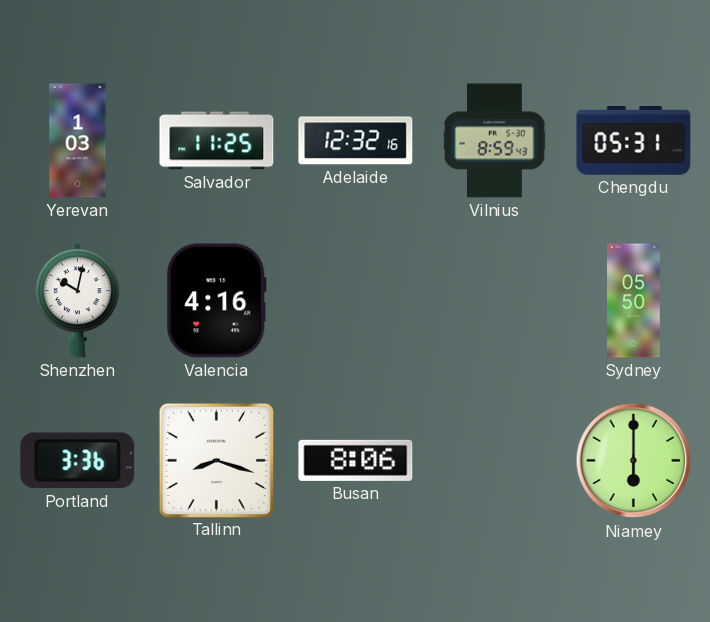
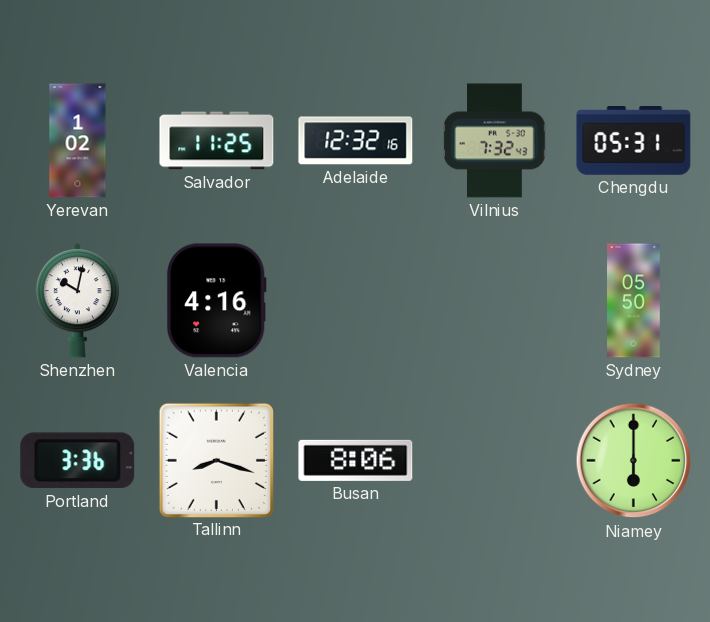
Yerevan: 1:03 -> 1:02
Vilnius: 8:59 -> 7:32
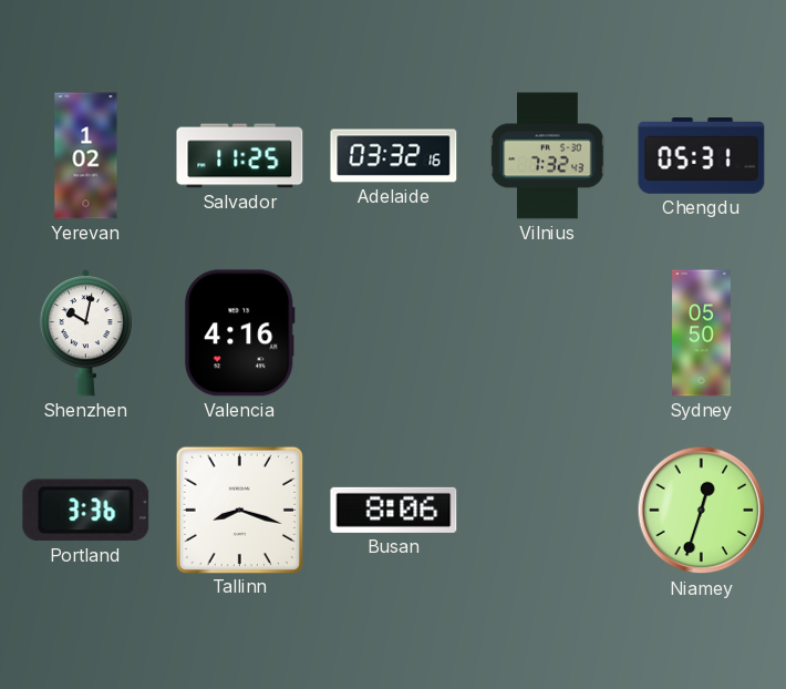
Adelaide: 12:32 -> 03:32
Niamey: 6:00 -> 12:33
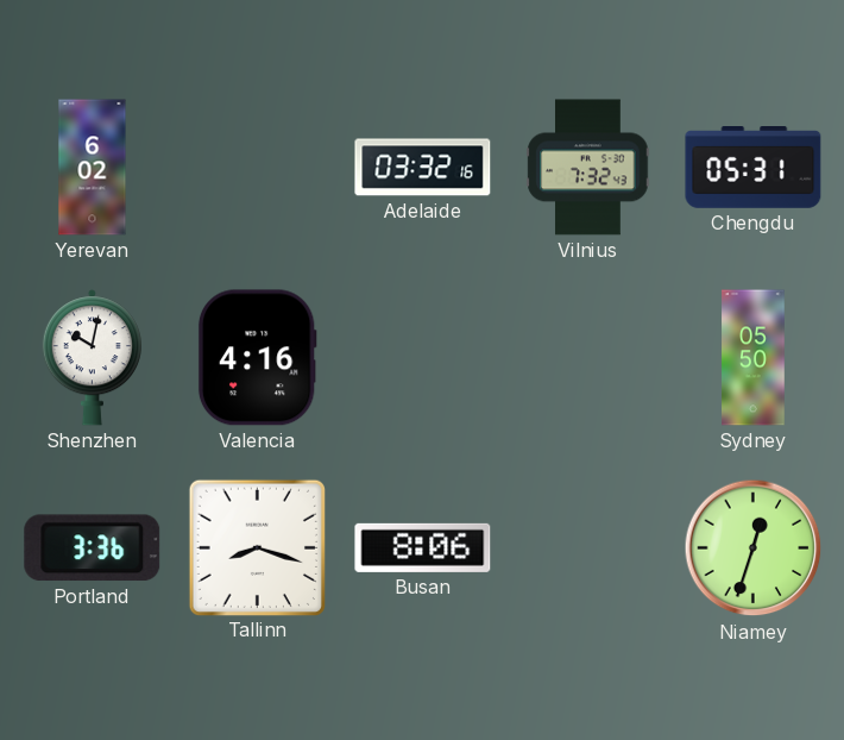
Yerevan: 1:02 -> 6:02
Salvador: 11:25 -> none
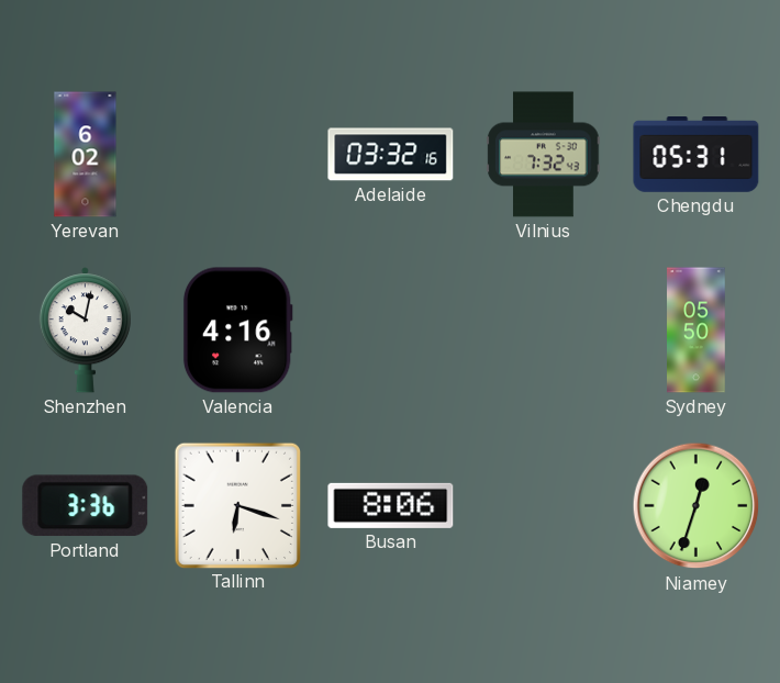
Tallinn: 8:18 -> 6:18
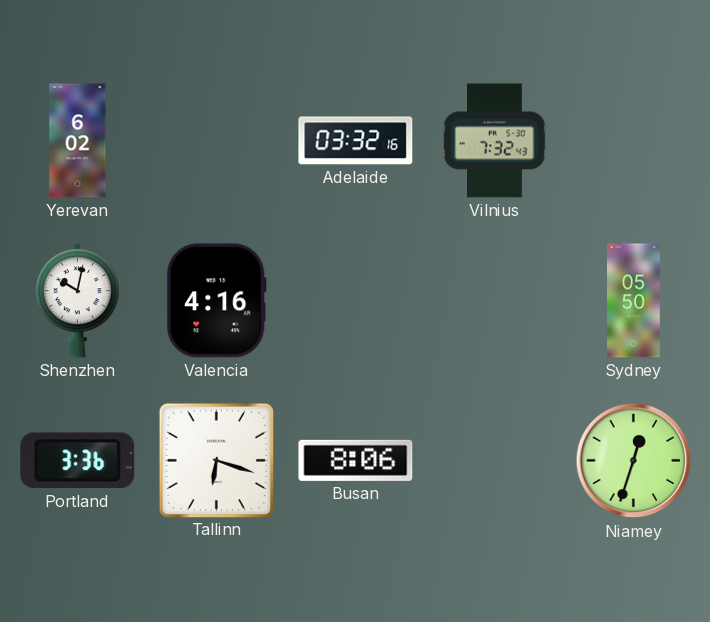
Chengdu: 05:31 -> none
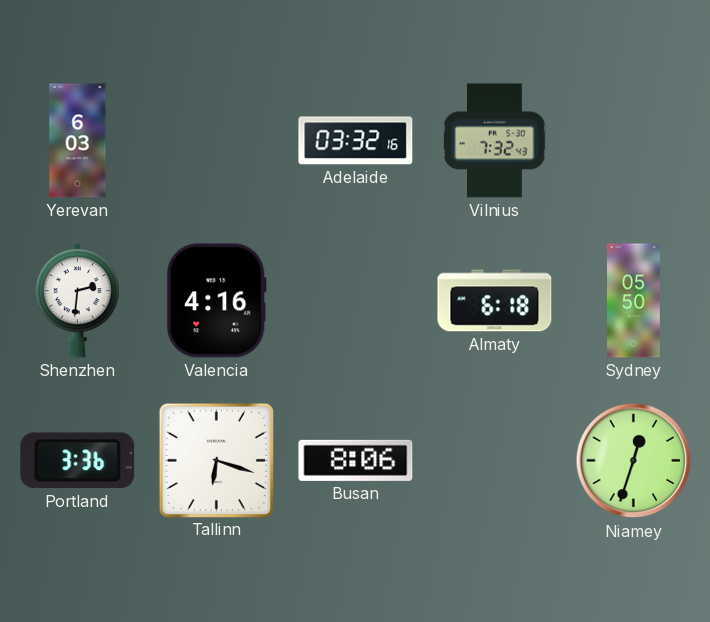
Yerevan: 6:02 -> 6:03
Shenzhen: 10:02 -> 2:31
Almaty: none -> 6:18
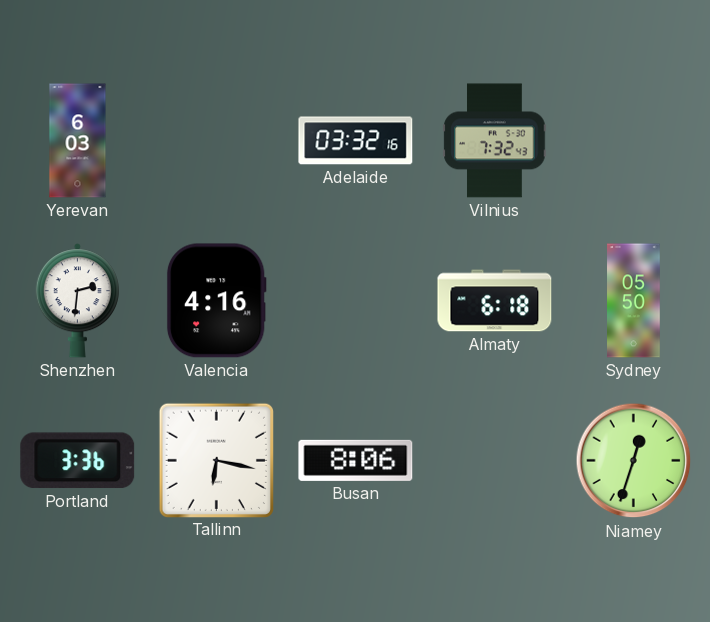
Tallinn: 6:18 -> 6:17
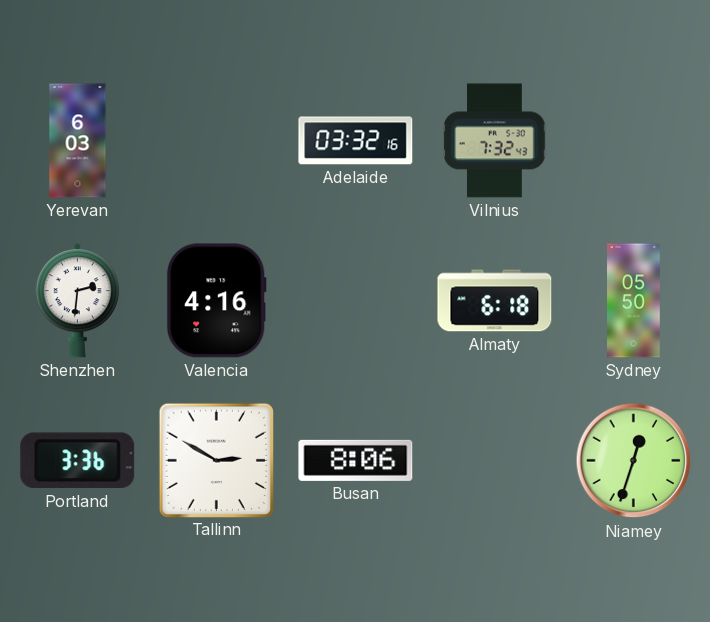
Tallinn: 6:17 -> 2:50
